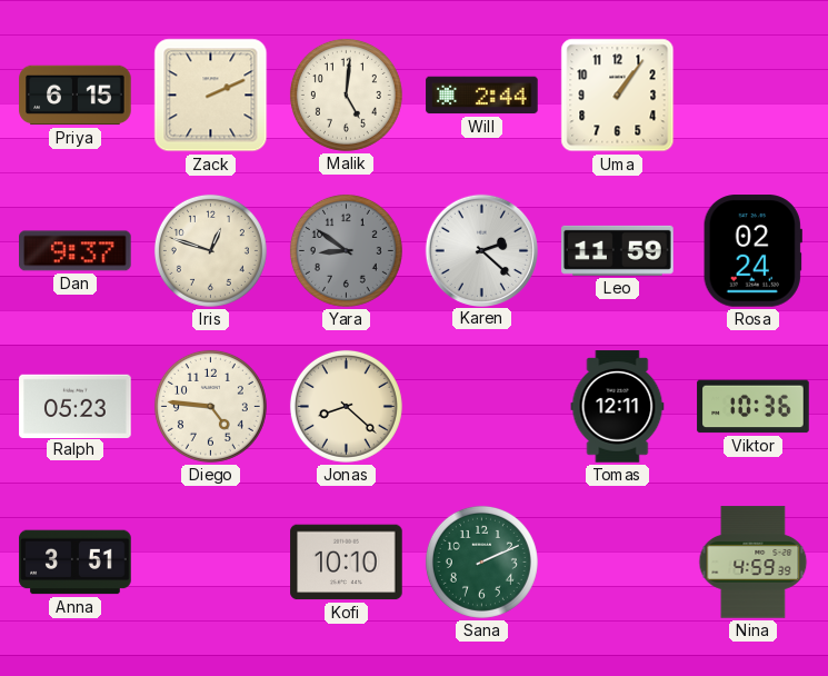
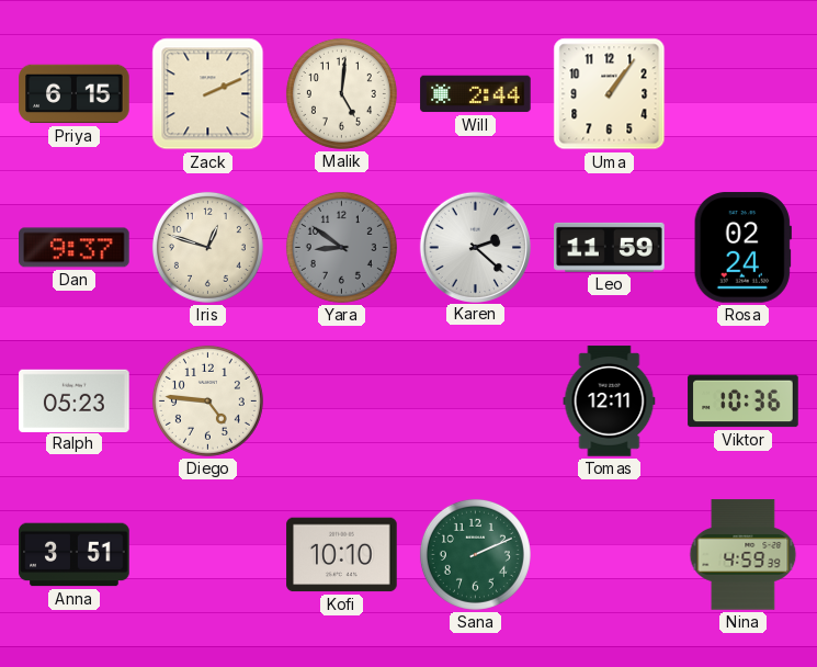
Jonas: 8:22 -> none
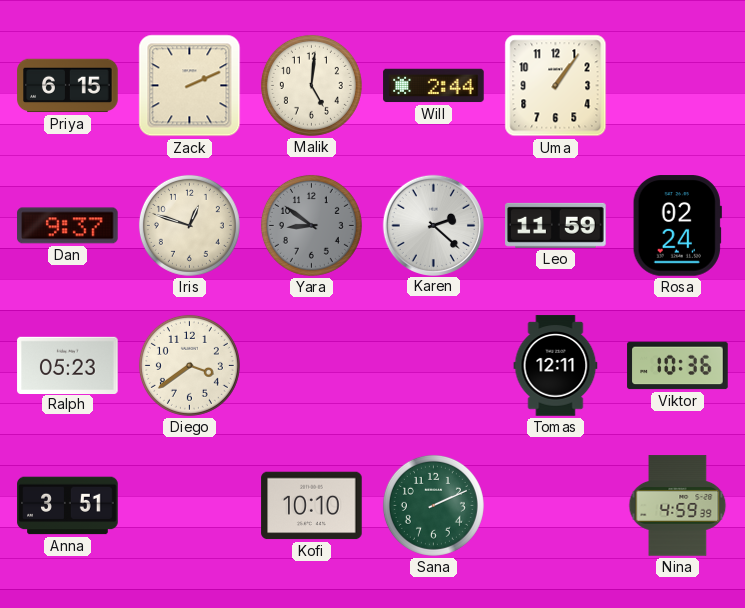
Diego: 4:46 -> 3:39
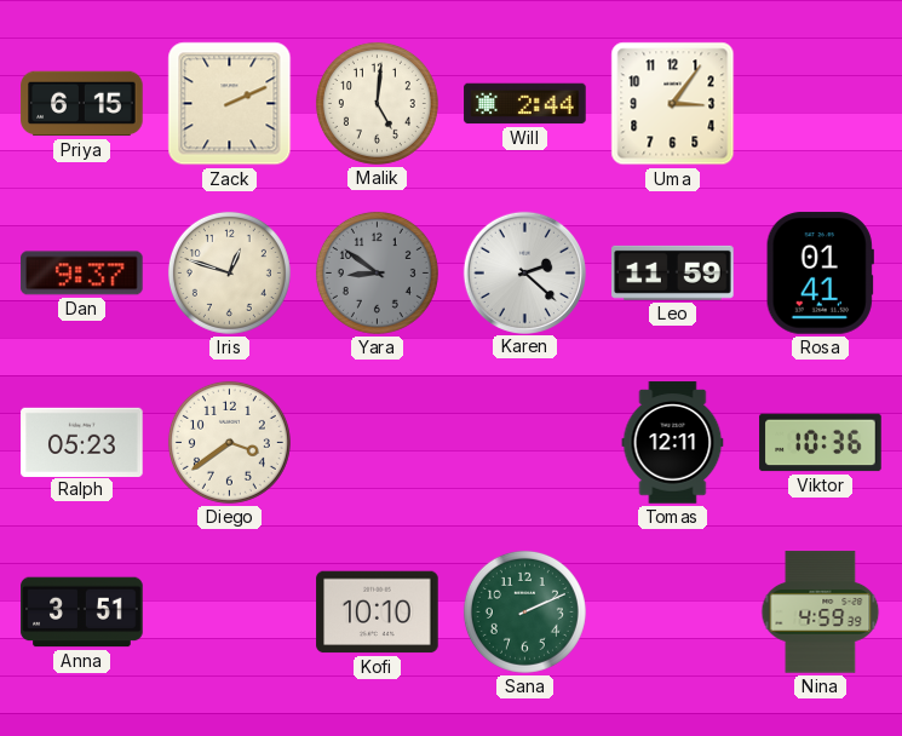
Uma: 1:06 -> 3:06
Rosa: 02:24 -> 01:41
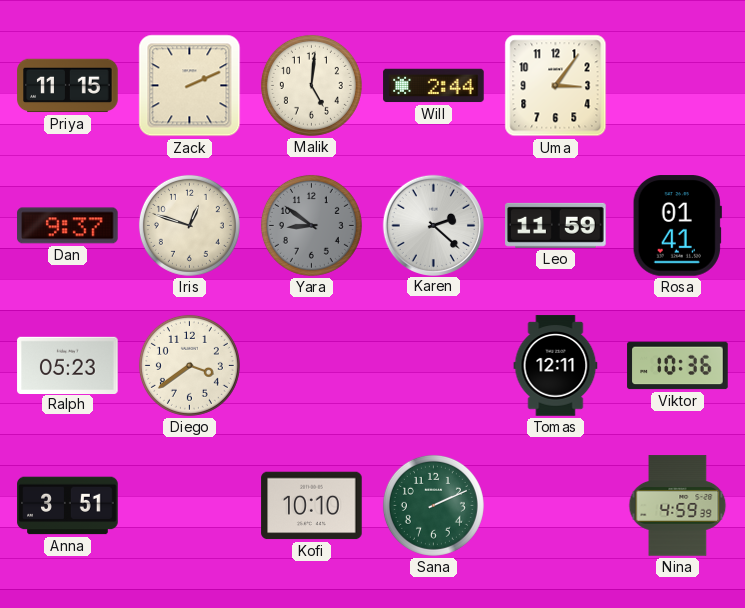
Priya: 6:15 -> 11:15
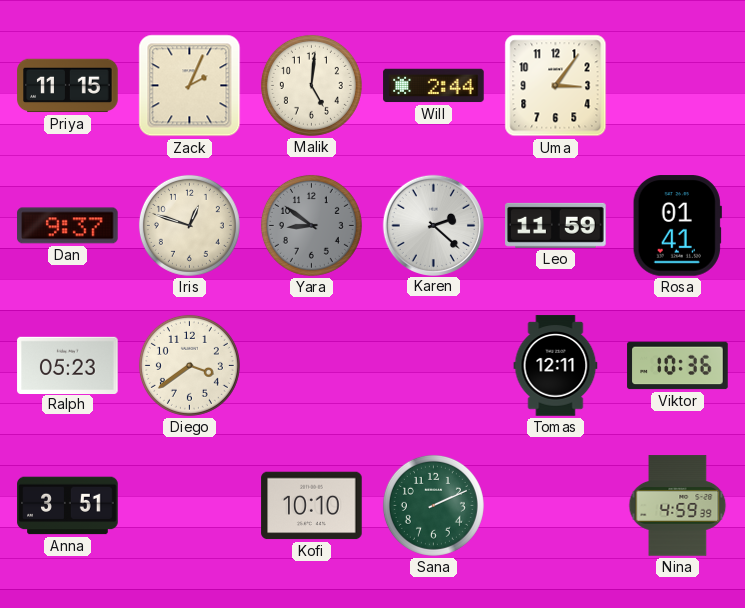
Zack: 2:11 -> 2:04
